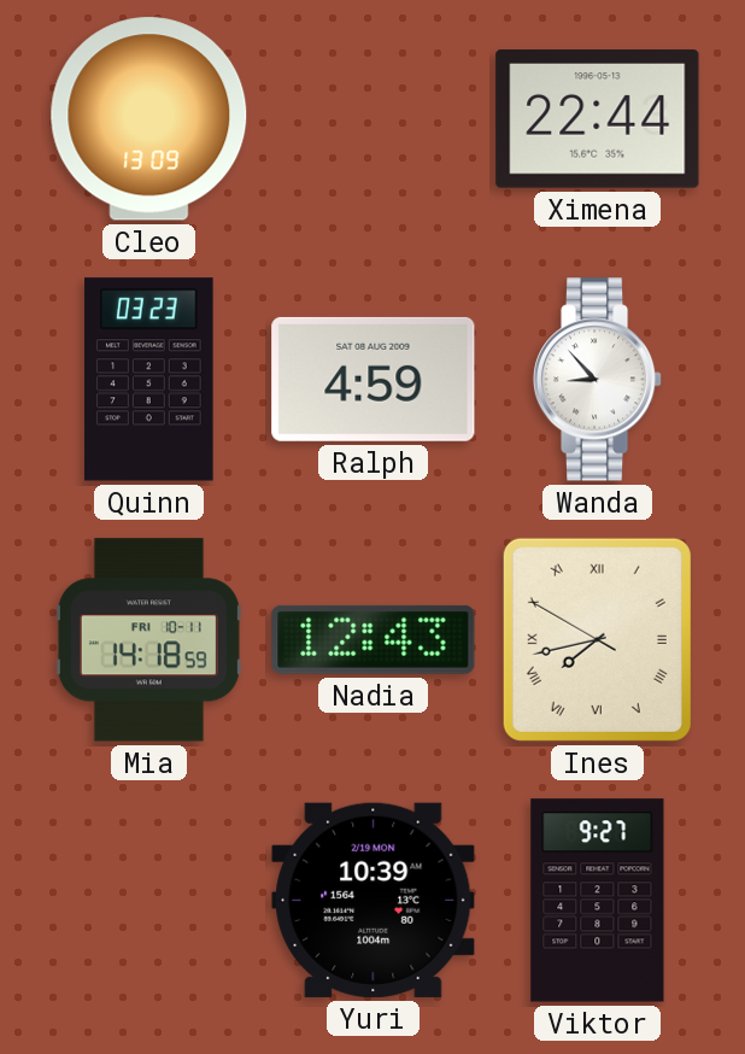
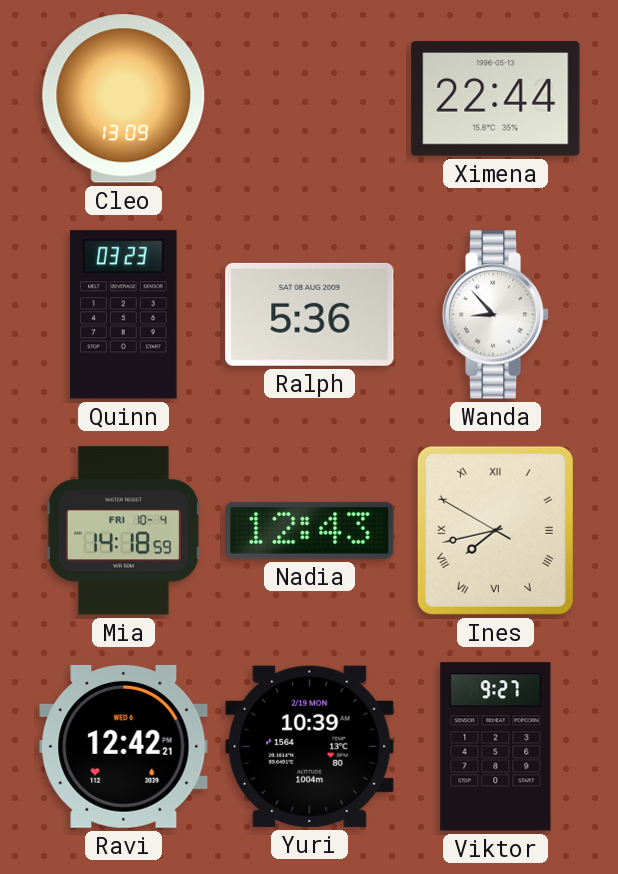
Ralph: 4:59 -> 5:36
Mia date: FRI 10-11 -> FRI 10-4
Ravi: none -> 12:42
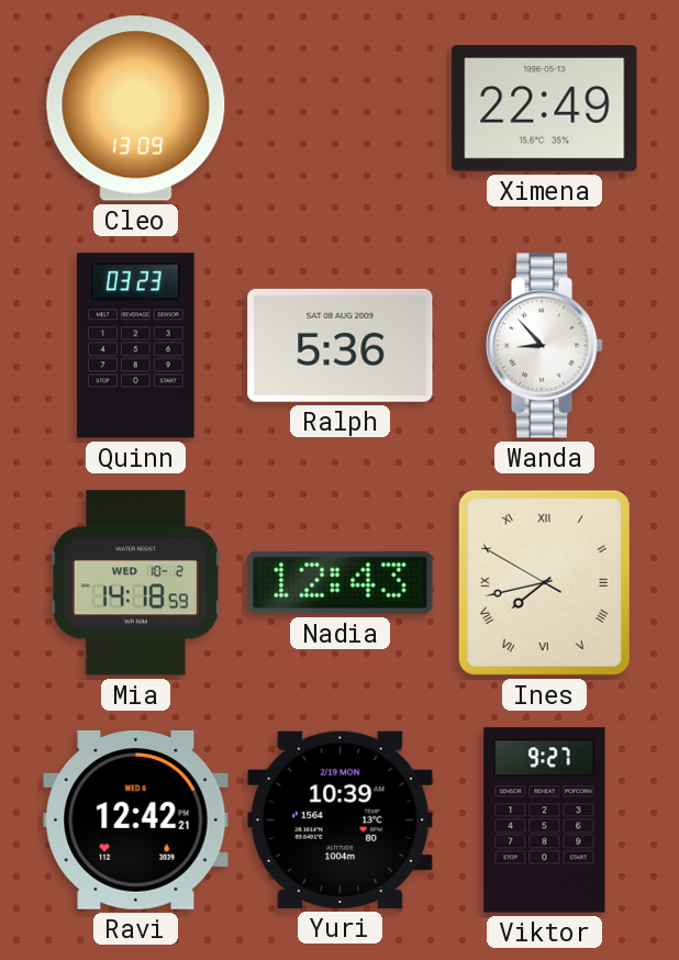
Ximena: 22:44 -> 22:49
Mia date: FRI 10-4 -> WED 10-2
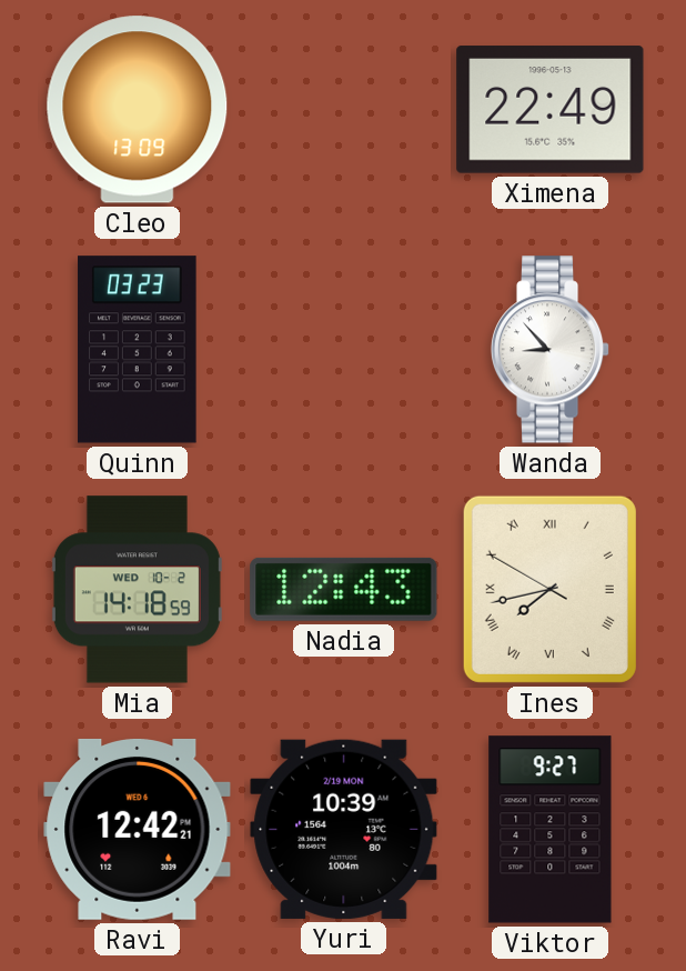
Ralph: 5:36 -> none
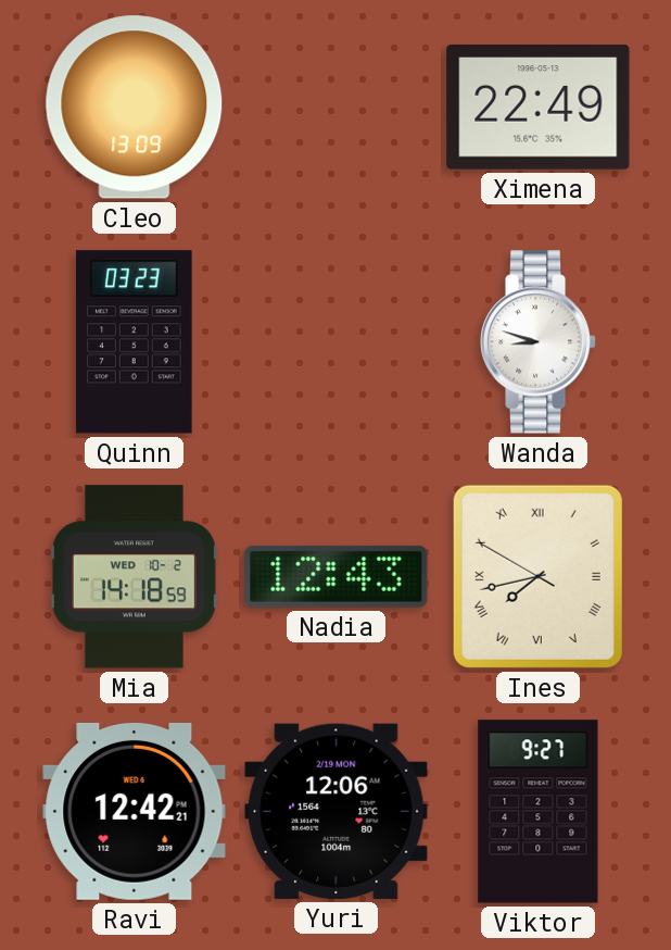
Wanda: 8:53 -> 8:48
Yuri: 10:39 -> 12:06
